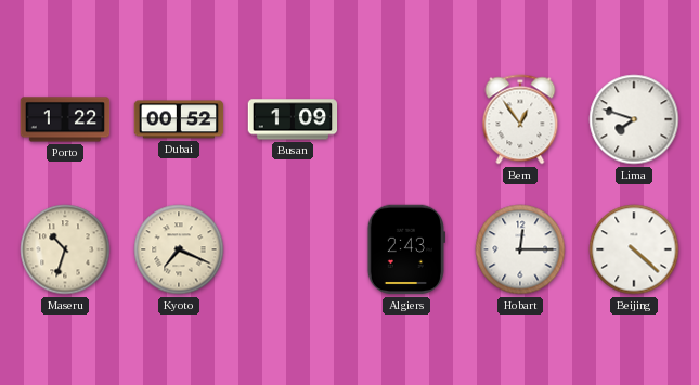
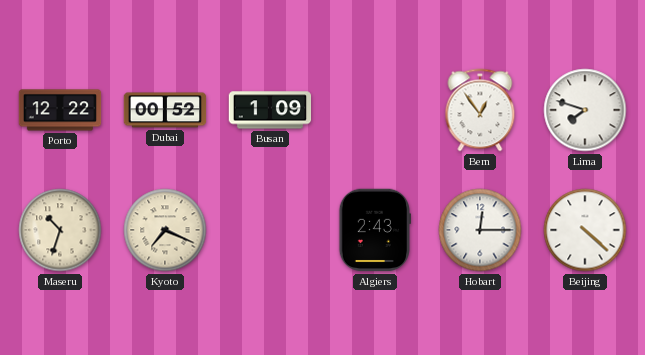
Porto: 1:22 -> 12:22
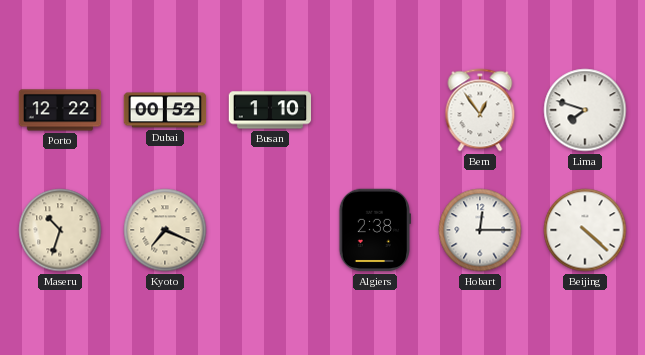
Busan: 1:09 -> 1:10
Algiers: 2:43 -> 2:38
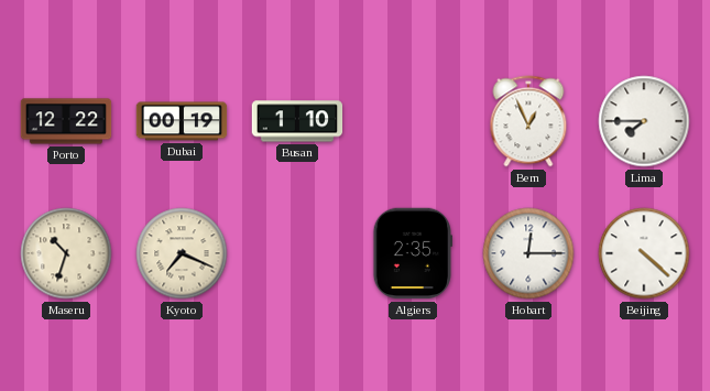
Dubai: 00:52 -> 00:19
Bern: 12:54 -> 12:56
Lima: 7:48 -> 7:45
Algiers: 2:38 -> 2:35
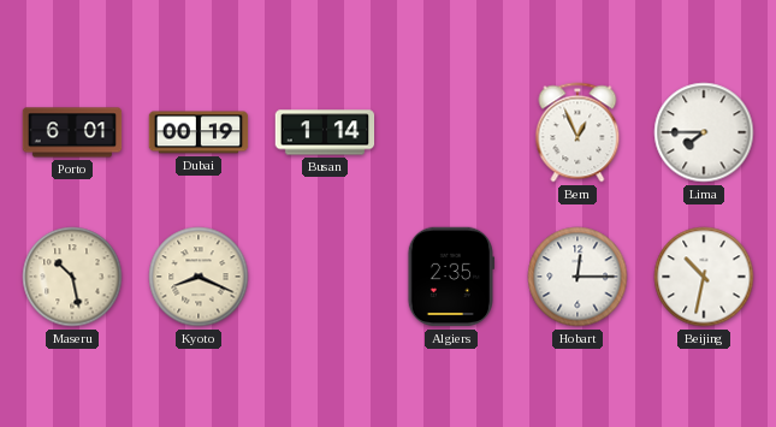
Porto: 12:22 -> 6:01
Busan: 1:10 -> 1:14
Maseru: 10:33 -> 10:28
Kyoto: 7:19 -> 8:19
Beijing: 4:22 -> 10:32
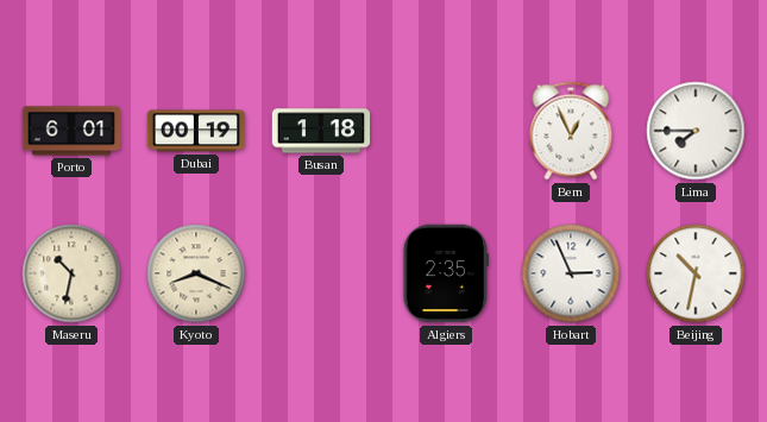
Busan: 1:14 -> 1:18
Maseru: 10:28 -> 10:32
Hobart: 12:15 -> 2:56
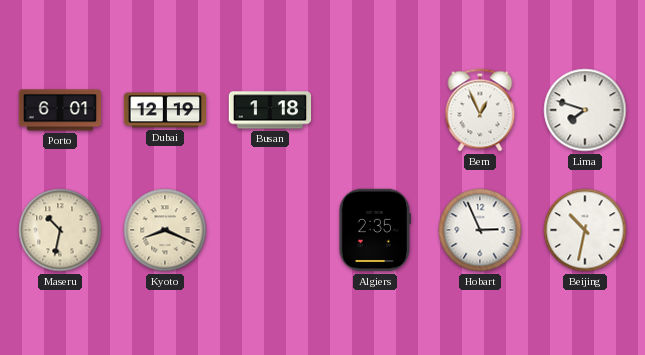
Dubai: 00:19 -> 12:19
Lima: 7:45 -> 7:48
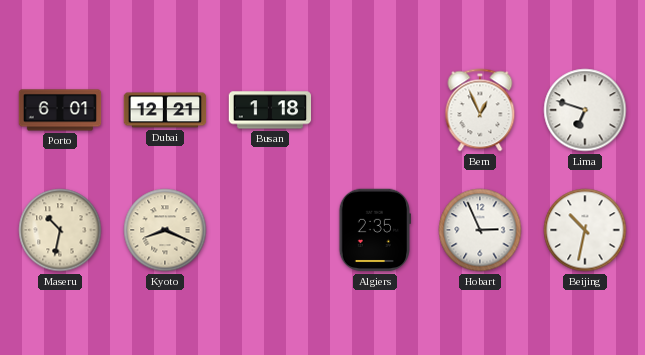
Dubai: 12:19 -> 12:21
Lima: 7:48 -> 6:48
